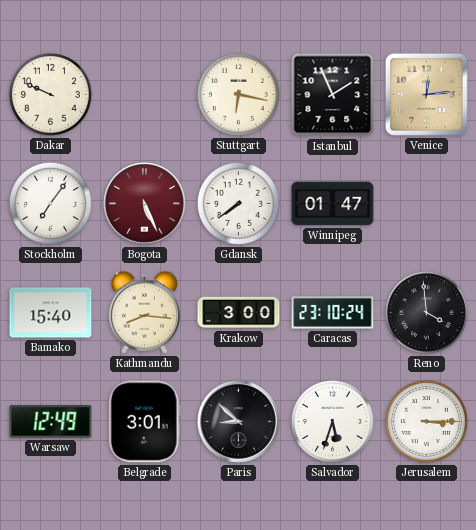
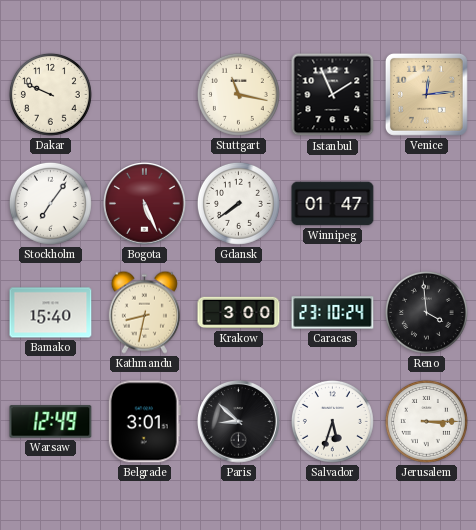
Stuttgart: 6:17 -> 11:17
Kathmandu: 8:16 -> 8:32
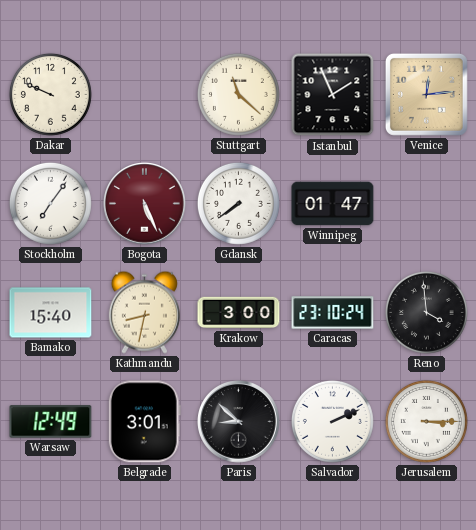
Stuttgart: 11:17 -> 11:22
Salvador: 5:33 -> 2:11
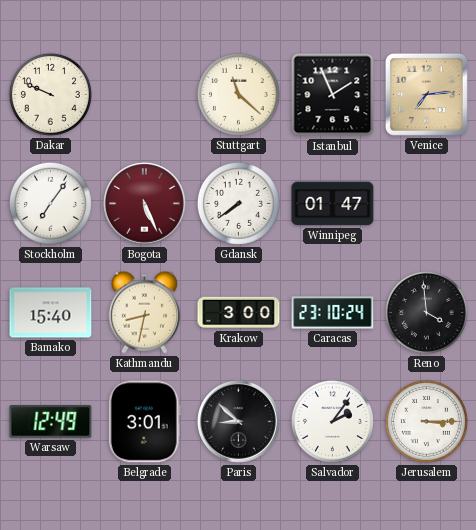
Venice: 12:14 -> 7:14
Salvador: 2:11 -> 2:06
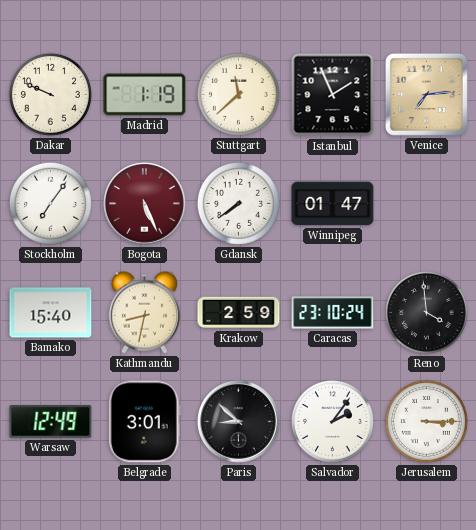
Madrid: none -> 1:19
Stuttgart: 11:22 -> 11:38
Krakow: 3:00 -> 2:59
